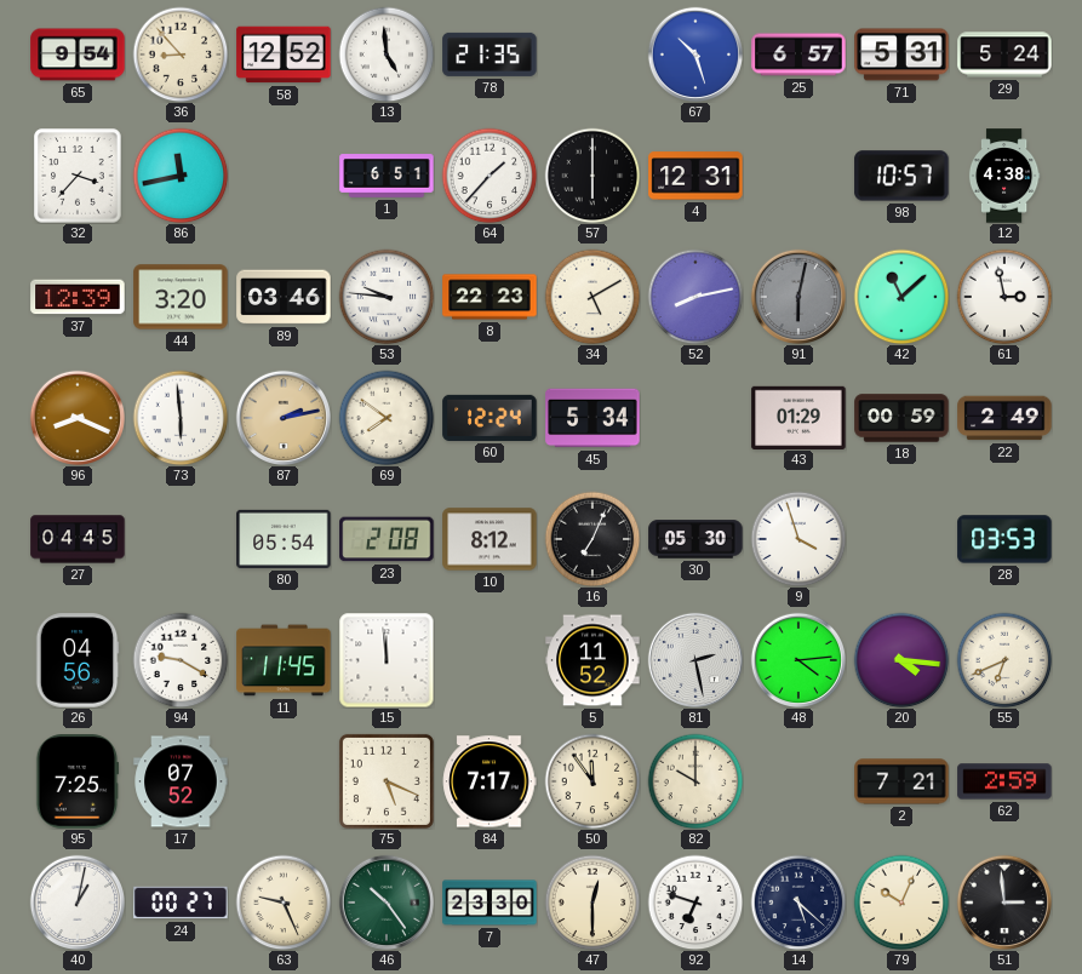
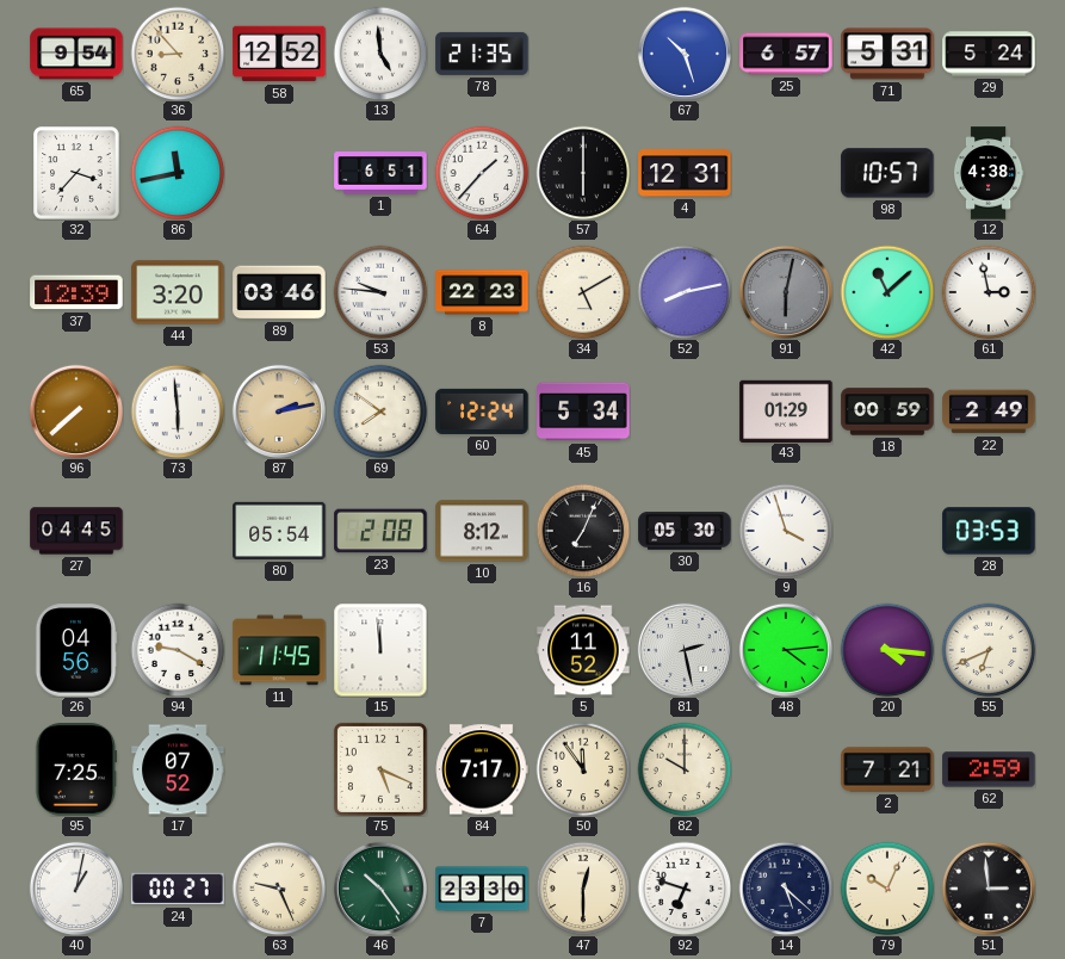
96: 8:19 -> 7:38
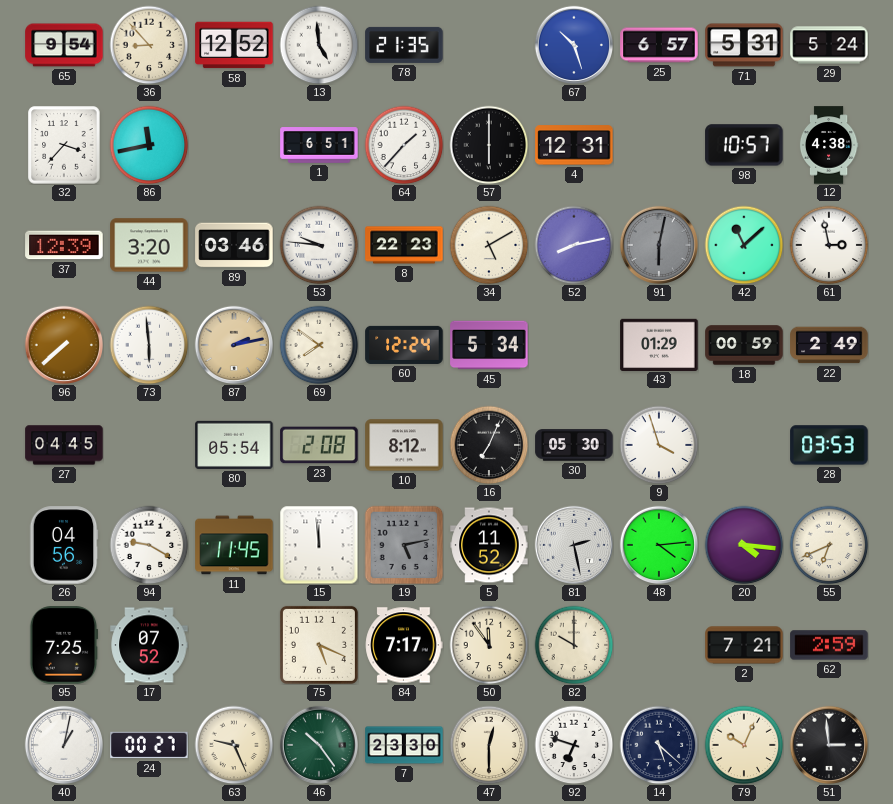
19: none -> 5:13
